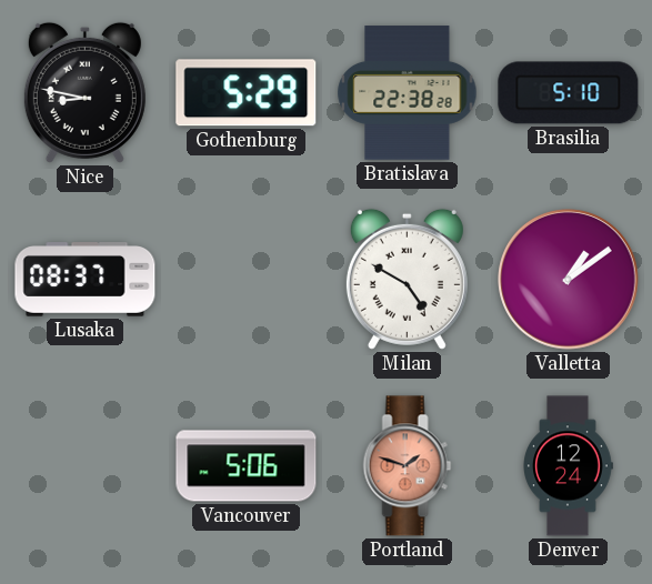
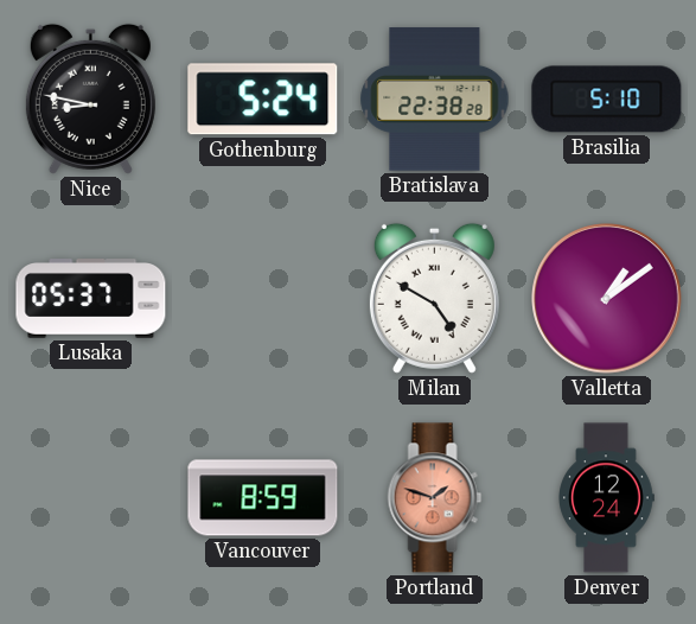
Gothenburg: 5:29 -> 5:24
Lusaka: 08:37 -> 05:37
Vancouver: 5:06 -> 8:59
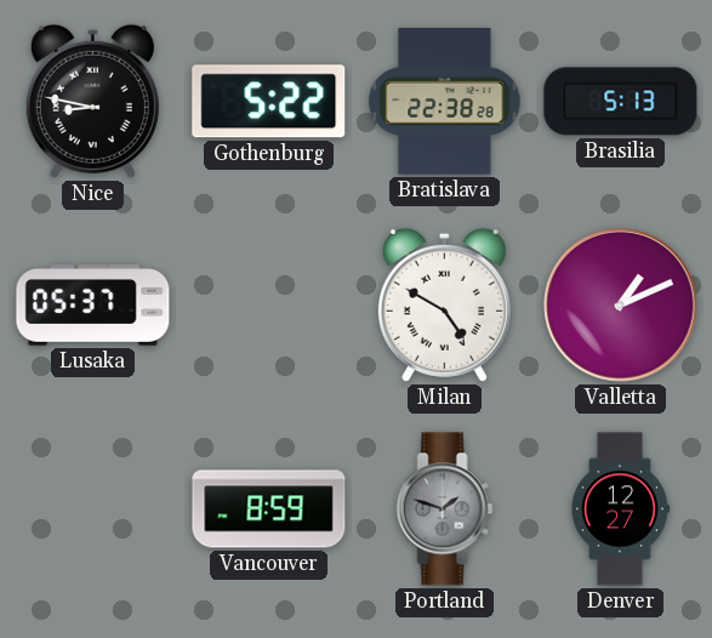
Gothenburg: 5:24 -> 5:22
Brasilia: 5:10 -> 5:13
Valletta: 1:09 -> 1:11
Portland dial: salmon -> grey
Denver: 12:24 -> 12:27
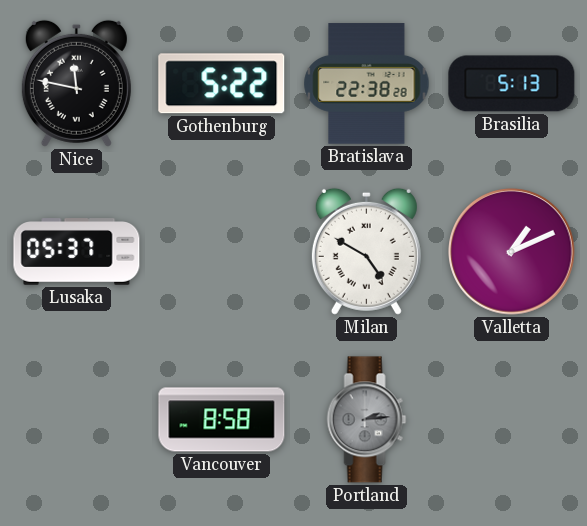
Nice: 8:47 -> 11:47
Vancouver: 8:59 -> 8:58
Portland: 1:48 -> 2:14
Denver: 12:27 -> none
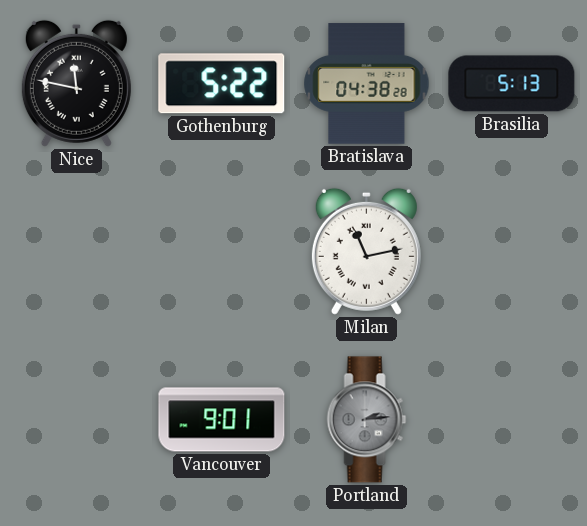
Bratislava: 22:38 -> 04:38
Lusaka: 05:37 -> none
Milan: 4:50 -> 11:13
Valletta: 1:11 -> none
Vancouver: 8:58 -> 9:01
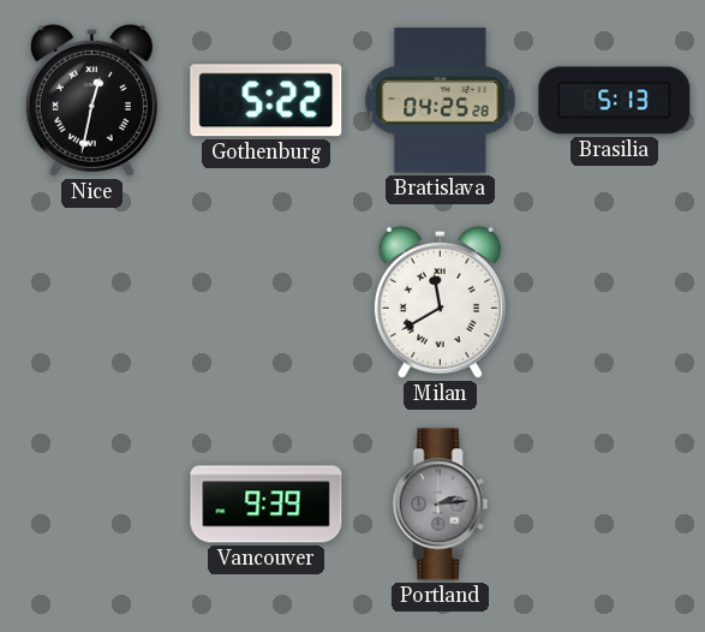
Nice: 11:47 -> 12:32
Bratislava: 04:38 -> 04:25
Milan: 11:13 -> 11:40
Vancouver: 9:01 -> 9:39
